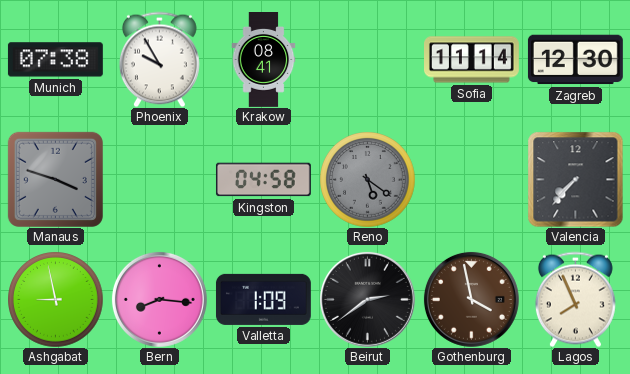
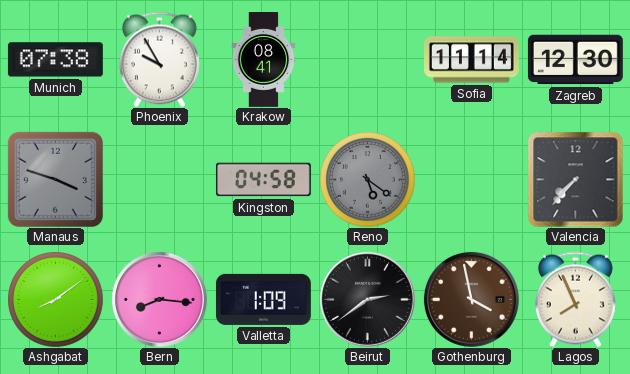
Ashgabat: 8:58 -> 8:09
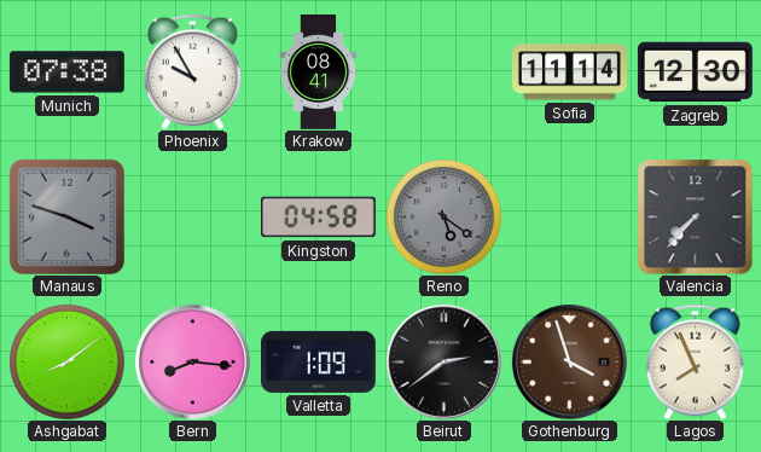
Gothenburg: 3:58 -> 3:57
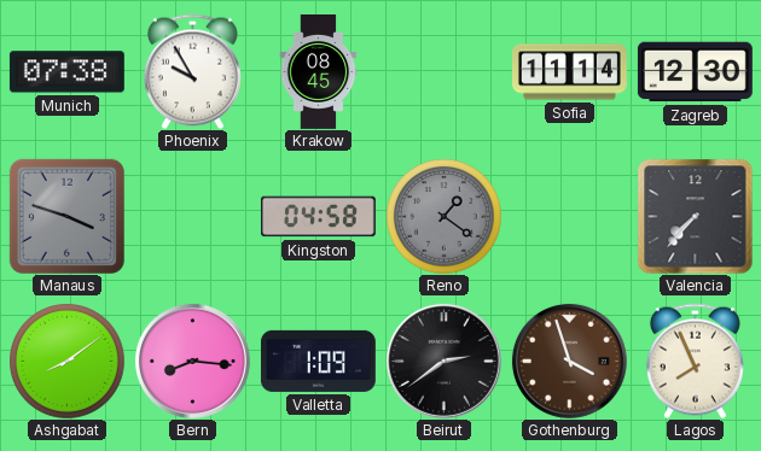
Krakow: 08:41 -> 08:45
Reno: 5:21 -> 1:21
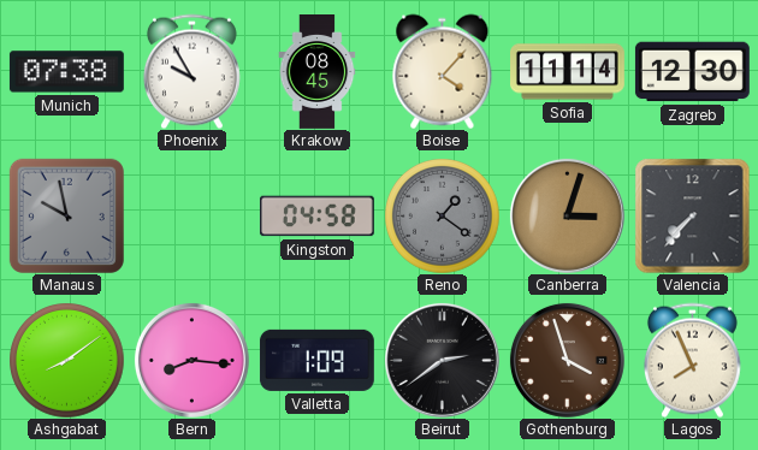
Boise: none -> 4:07
Manaus: 3:48 -> 9:58
Canberra: none -> 3:03
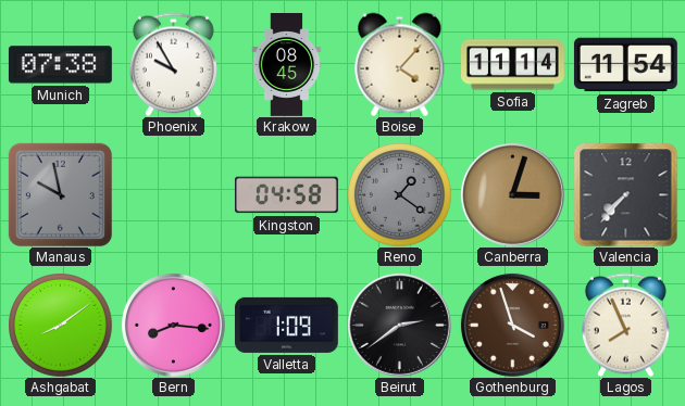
Zagreb: 12:30 -> 11:54
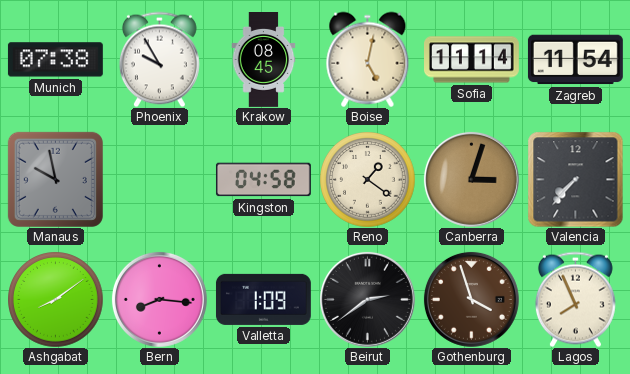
Boise: 4:07 -> 5:02
Reno dial: grey -> cream
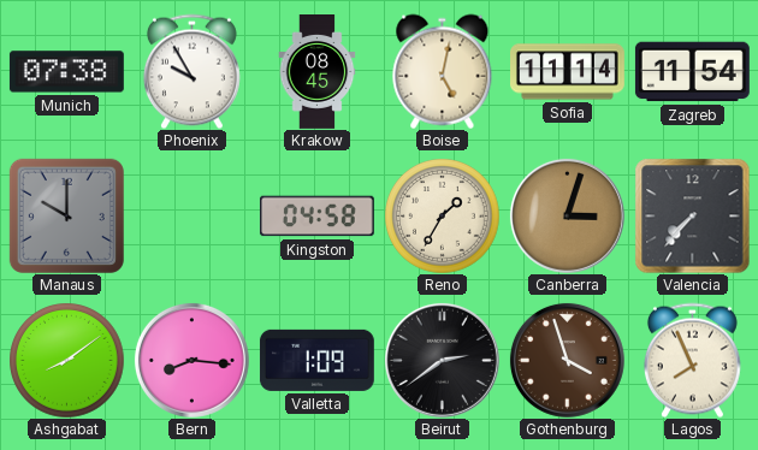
Manaus: 9:58 -> 10:00
Reno: 1:21 -> 1:35
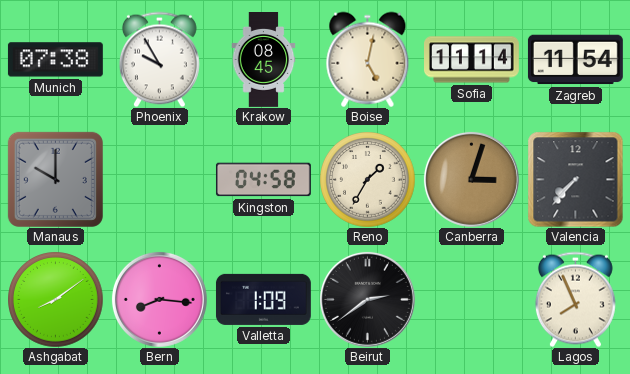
Gothenburg: 3:57 -> none
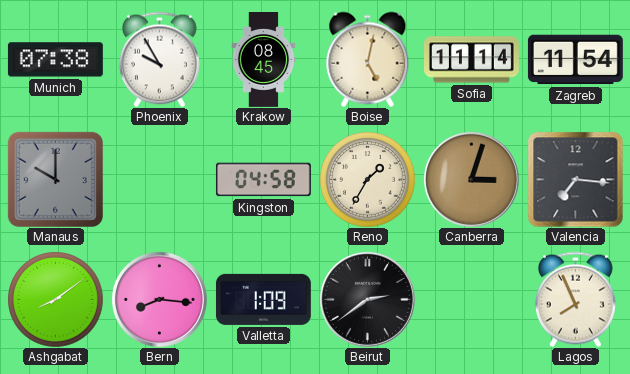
Valencia: 7:37 -> 7:16
